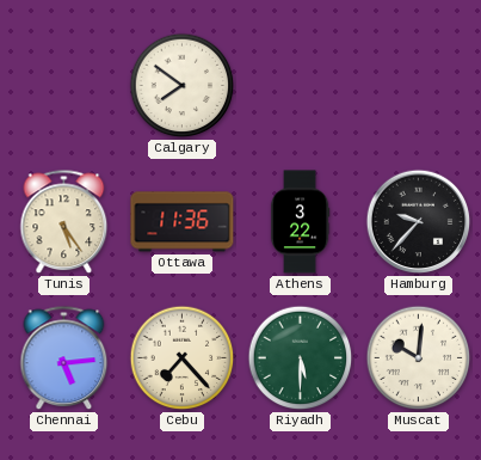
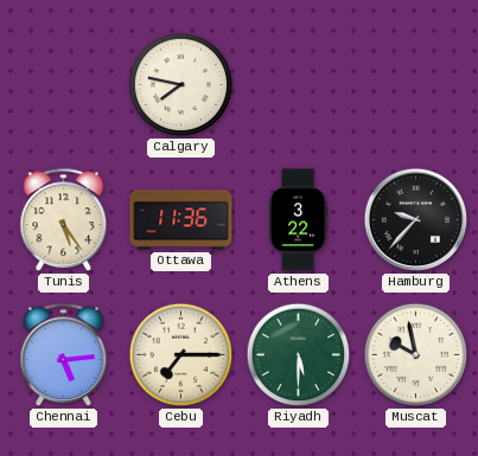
Calgary: 7:51 -> 7:47
Cebu: 7:23 -> 7:15
Muscat: 10:01 -> 9:58
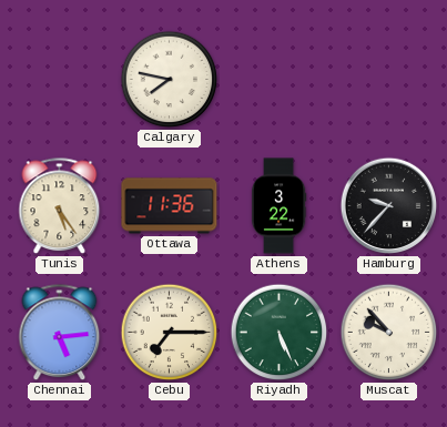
Riyadh: 5:30 -> 5:26
Muscat: 9:58 -> 9:53
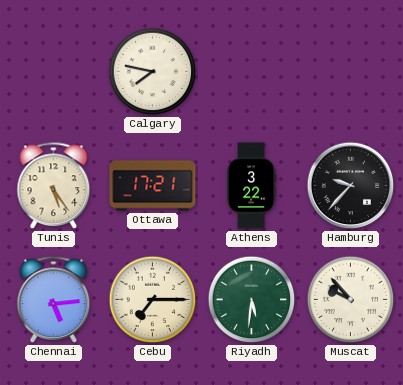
Ottawa: 11:36 -> 17:21
Riyadh: 5:26 -> 5:31
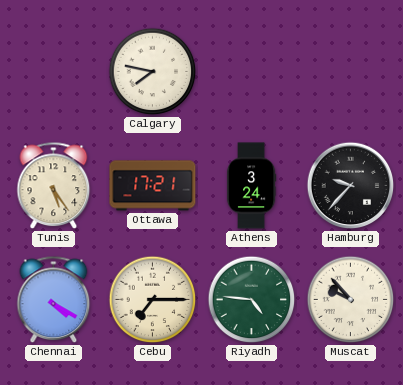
Athens: 3:22 -> 3:24
Chennai: 5:14 -> 4:20
Riyadh: 5:31 -> 4:46
